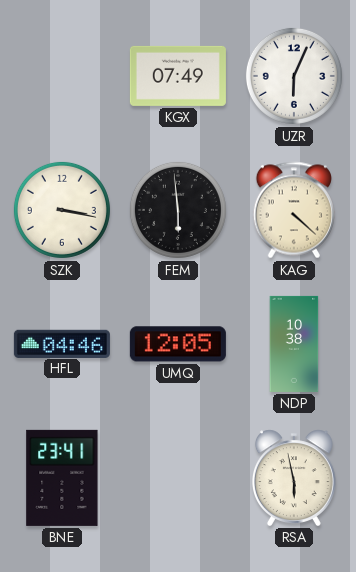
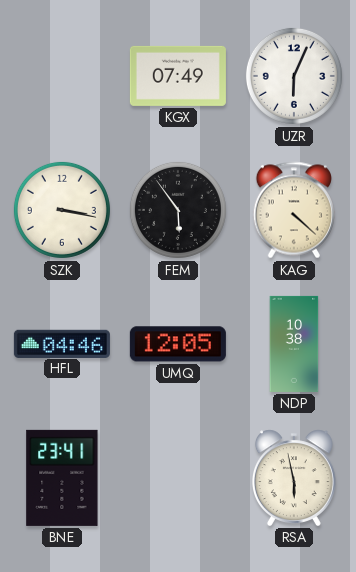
FEM: 5:59 -> 5:54
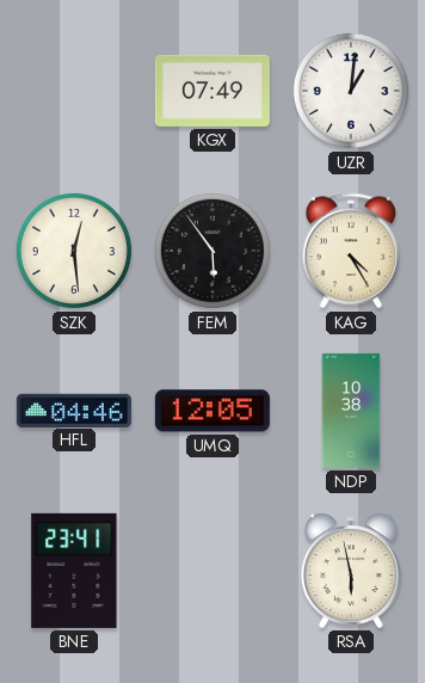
UZR: 6:04 -> 1:01
SZK: 3:17 -> 12:29
KAG: 4:22 -> 4:25
